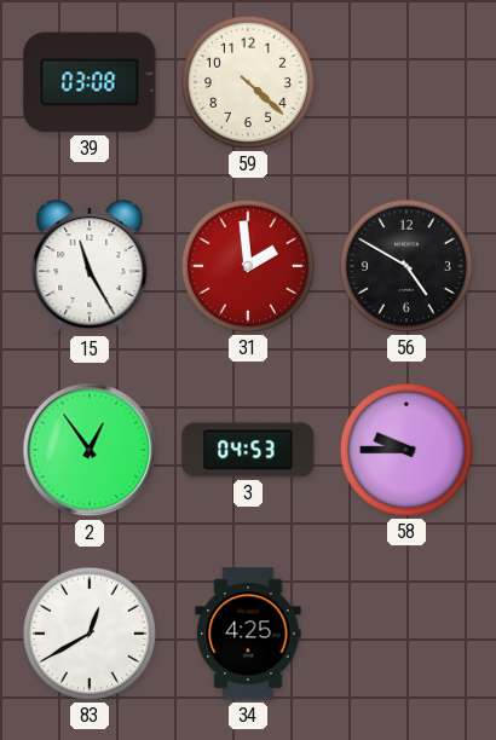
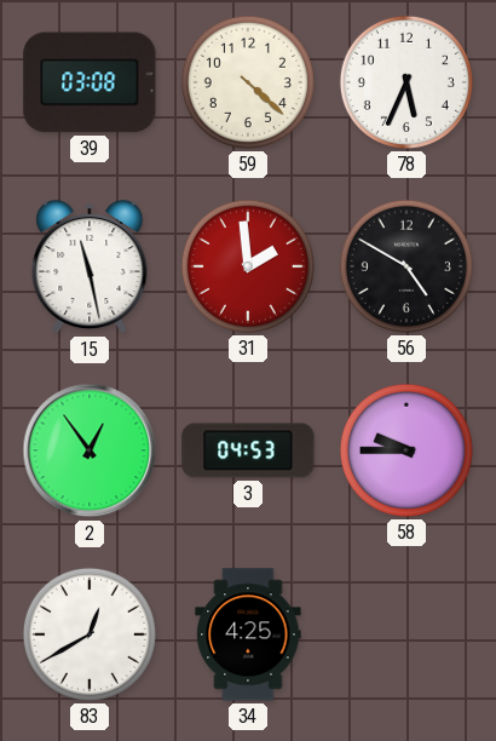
78: none -> 5:34
15: 11:25 -> 11:28
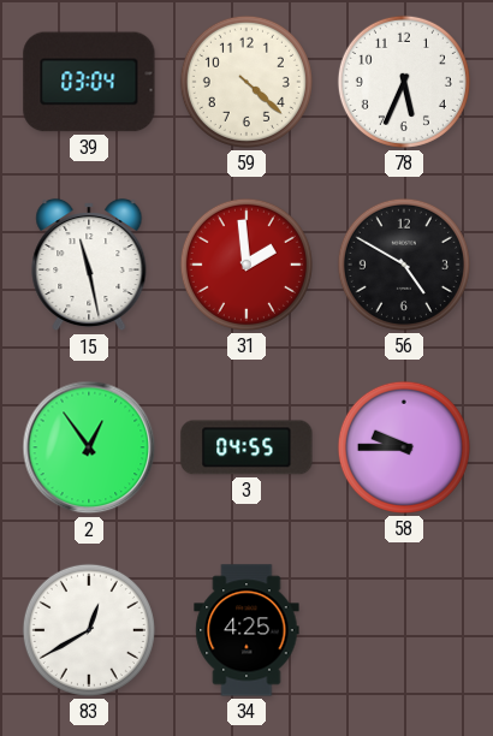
39: 03:08 -> 03:04
3: 04:53 -> 04:55
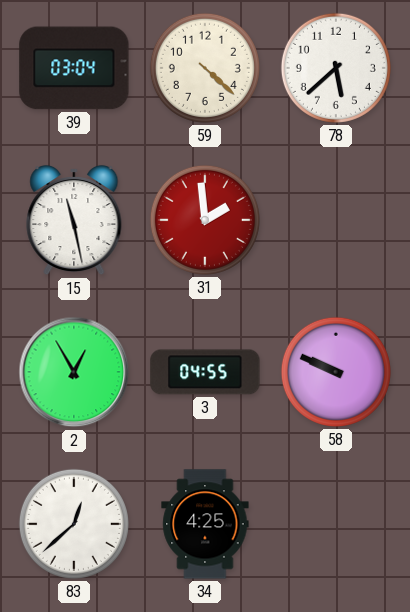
78: 5:34 -> 5:38
56: 4:50 -> none
2: 12:54 -> 12:55
58: 9:45 -> 9:49
83: 12:40 -> 12:38
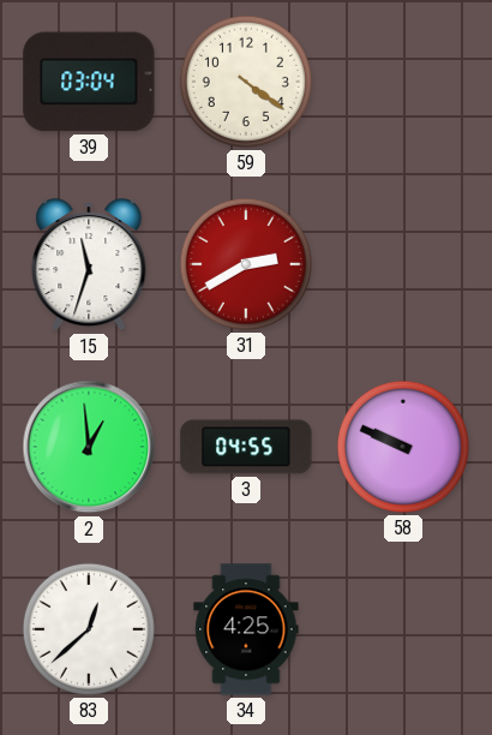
59: 4:22 -> 4:21
78: 5:38 -> none
15: 11:28 -> 11:33
31: 1:59 -> 2:40
2: 12:55 -> 12:59
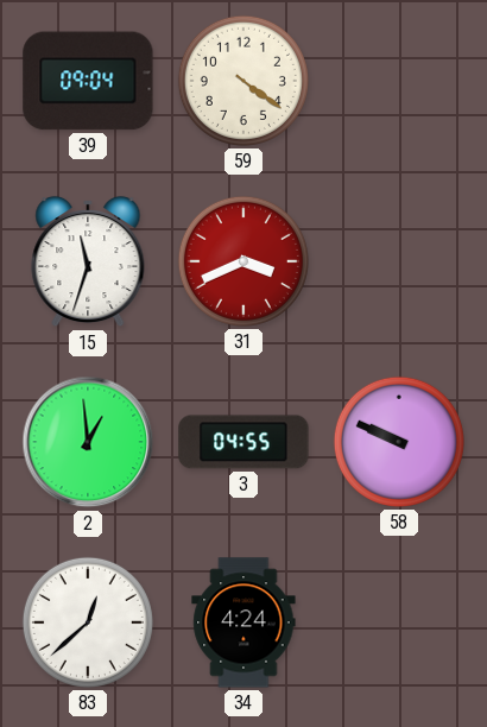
39: 03:04 -> 09:04
31: 2:40 -> 3:41
34: 4:25 -> 4:24
